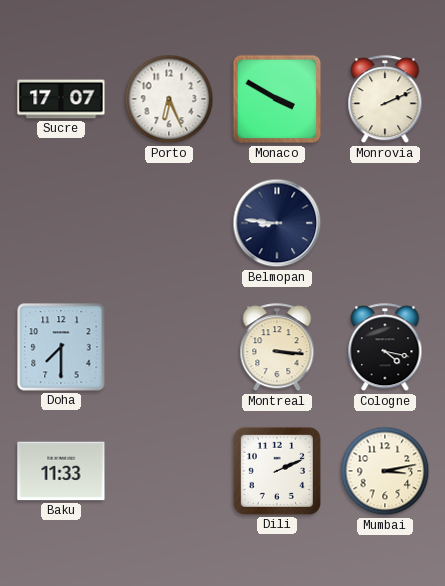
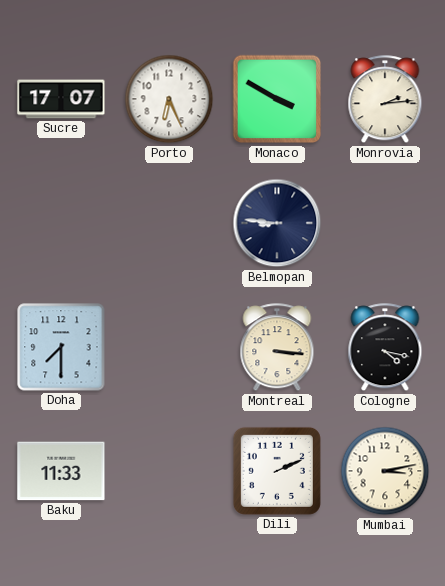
Monrovia: 2:11 -> 2:14
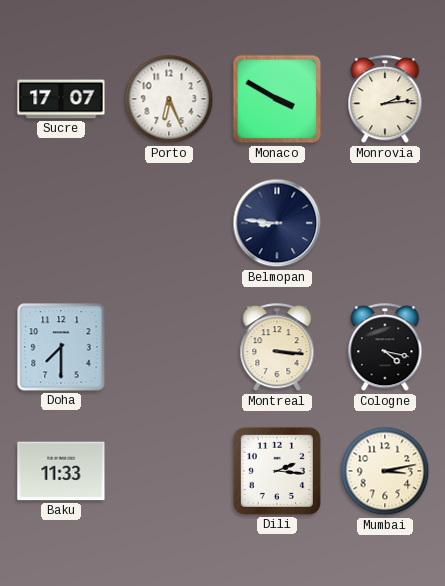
Dili: 2:11 -> 2:16
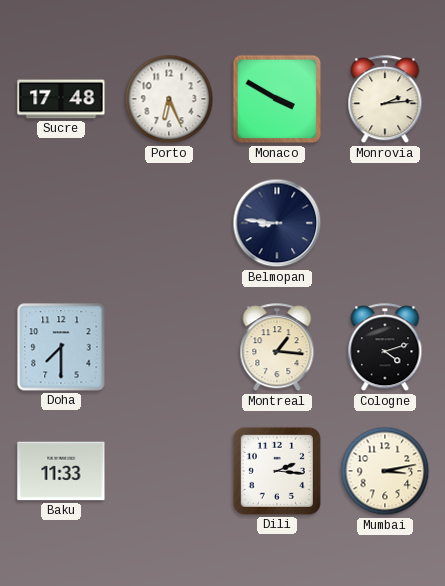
Sucre: 17:07 -> 17:48
Montreal: 3:16 -> 1:16
Cologne: 4:17 -> 4:12
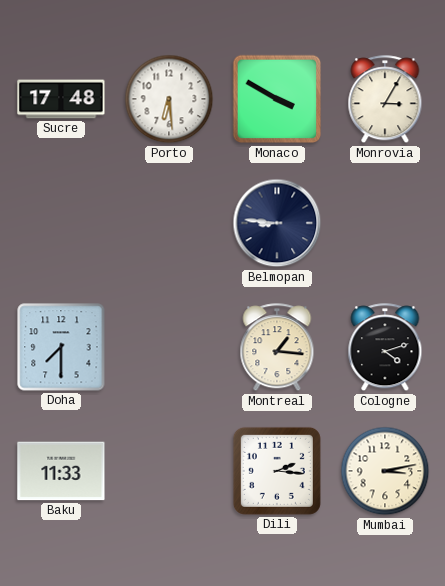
Porto: 6:26 -> 6:29
Monrovia: 2:14 -> 3:05
